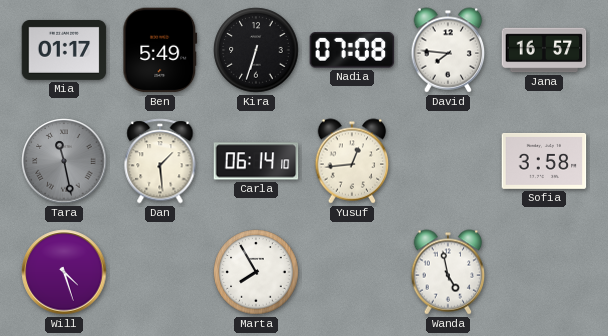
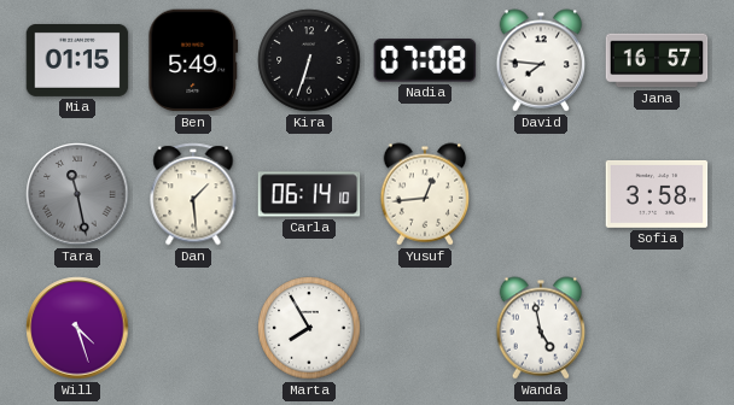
Mia: 01:17 -> 01:15
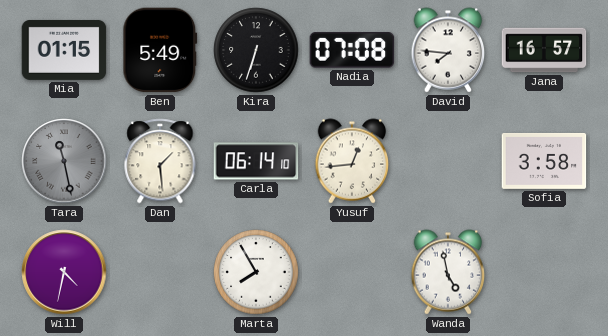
Will: 4:27 -> 4:32
